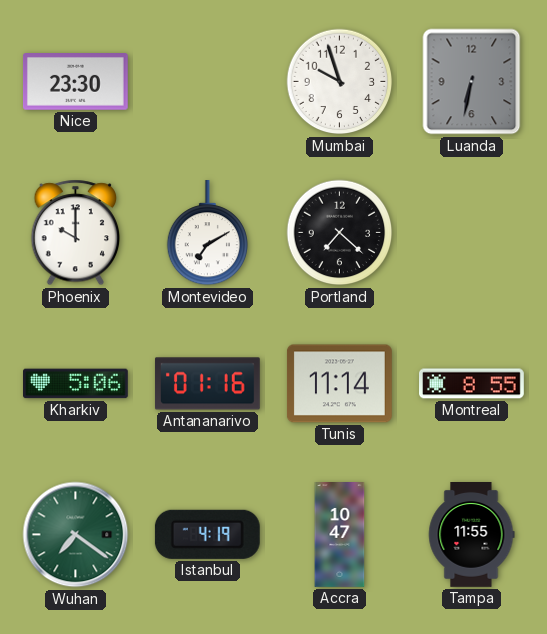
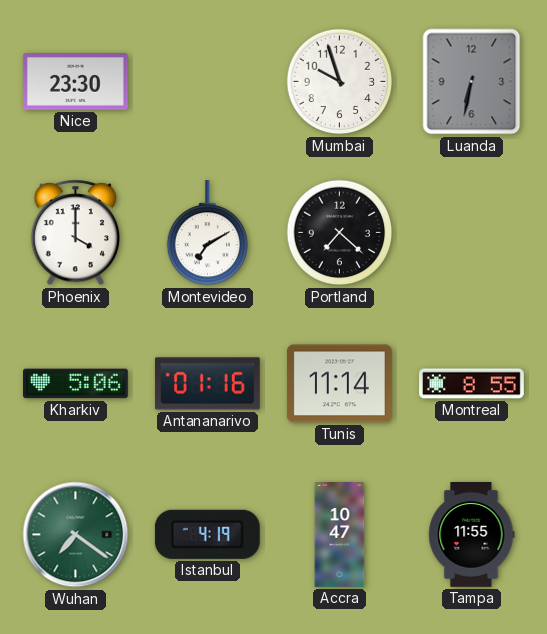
Phoenix: 10:00 -> 4:00
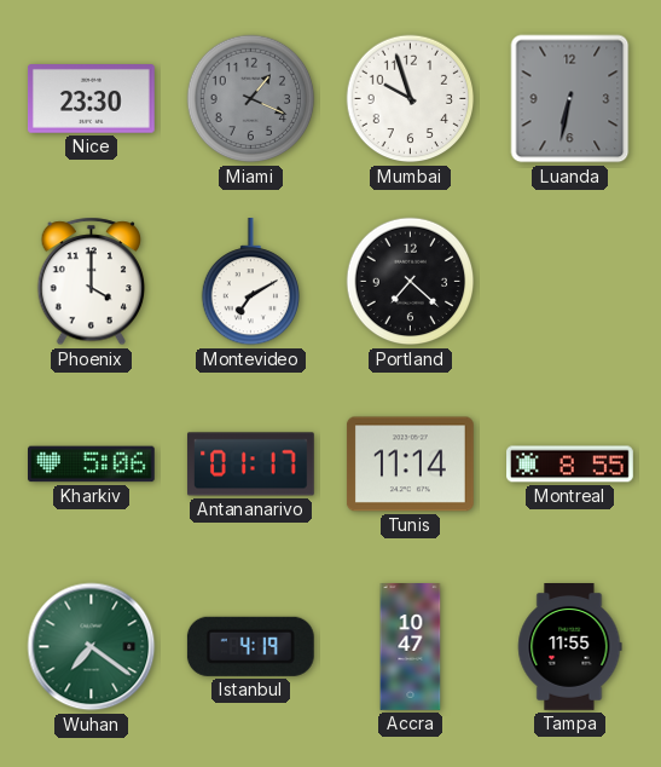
Miami: none -> 1:19
Antananarivo: 01:16 -> 01:17
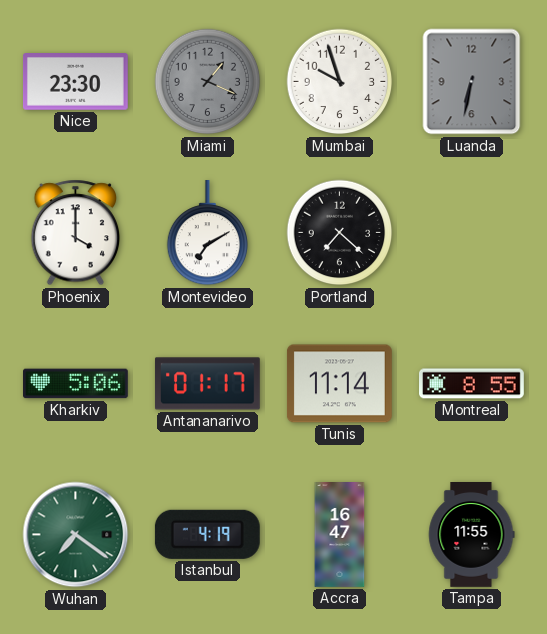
Accra: 10:47 -> 16:47
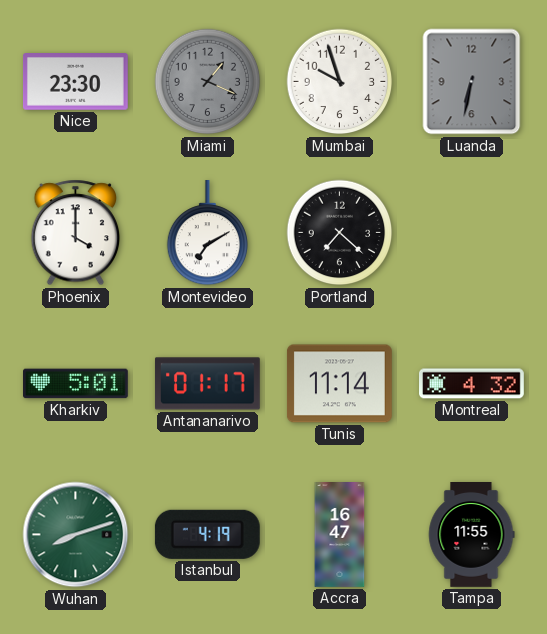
Kharkiv: 5:06 -> 5:01
Montreal: 8:55 -> 4:32
Wuhan: 7:21 -> 8:12
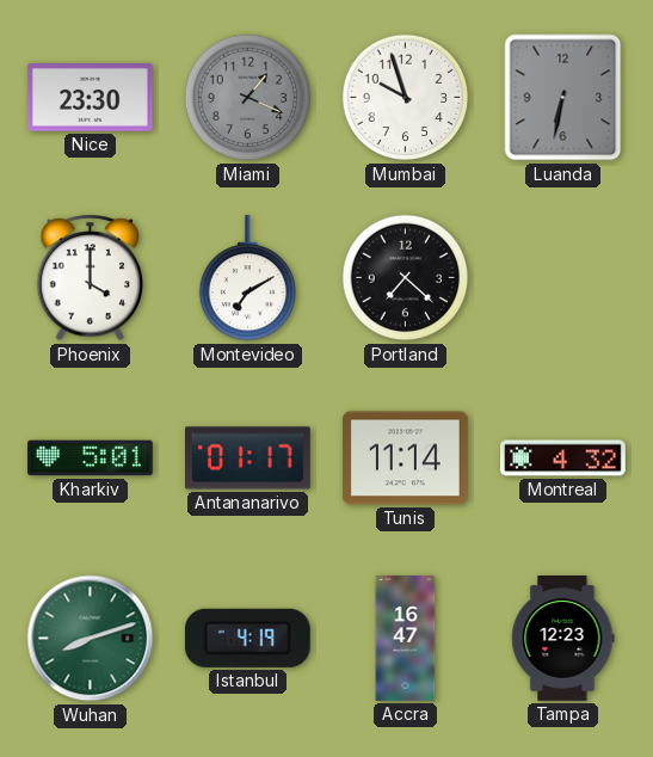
Tampa: 11:55 -> 12:23
